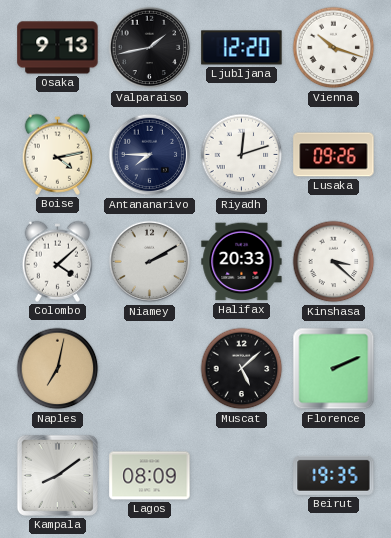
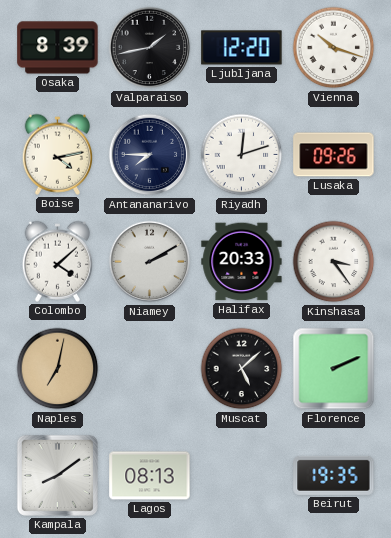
Osaka: 9:13 -> 8:39
Kinshasa: 3:22 -> 3:24
Lagos: 08:09 -> 08:13
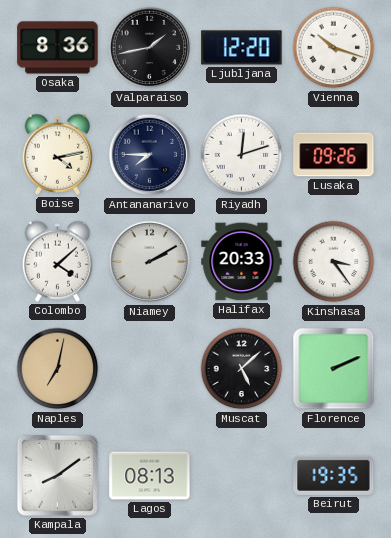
Osaka: 8:39 -> 8:36
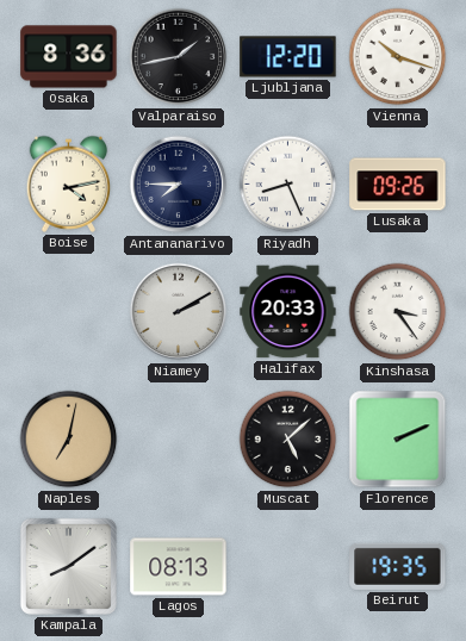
Riyadh: 12:12 -> 8:26
Colombo: 4:08 -> none
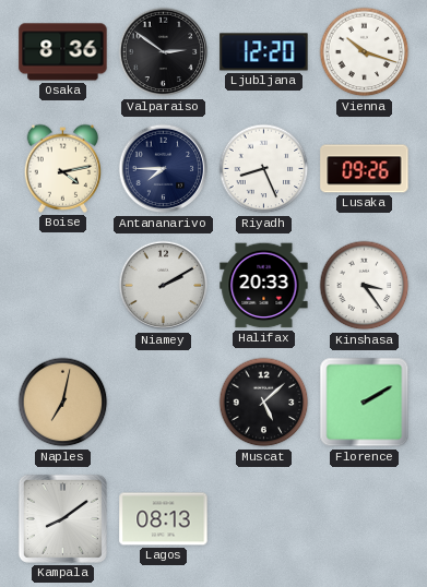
Valparaiso: 1:43 -> 2:51
Florence: 2:11 -> 2:10
Beirut: 19:35 -> none
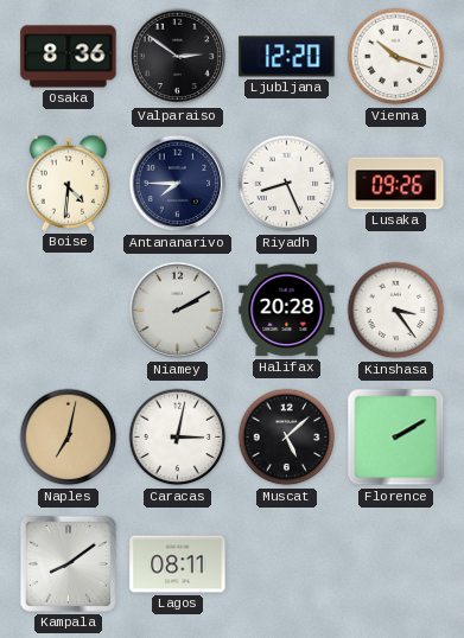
Boise: 4:13 -> 4:31
Halifax: 20:33 -> 20:28
Caracas: none -> 3:02
Lagos: 08:13 -> 08:11
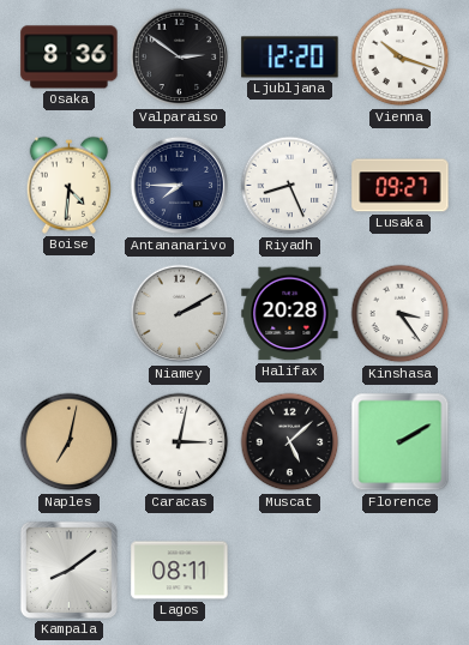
Lusaka: 09:26 -> 09:27
